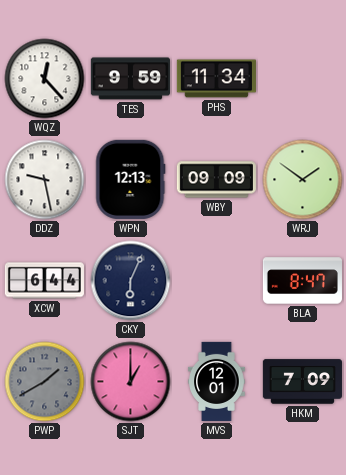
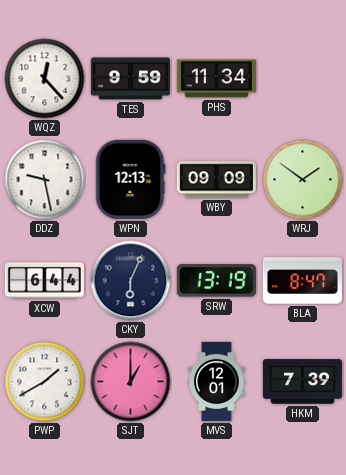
SRW: none -> 13:19
PWP dial: grey -> white
HKM: 7:09 -> 7:39
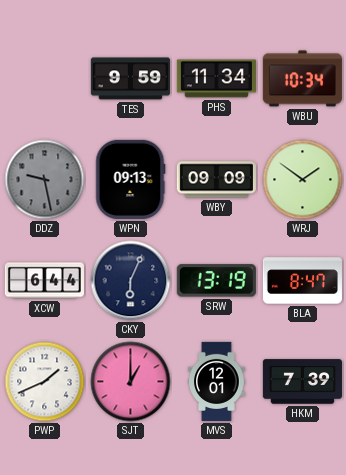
WQZ: 12:23 -> none
WBU: none -> 10:34
DDZ dial: white -> grey
WPN: 12:13 -> 09:13
PWP: 1:40 -> 1:41
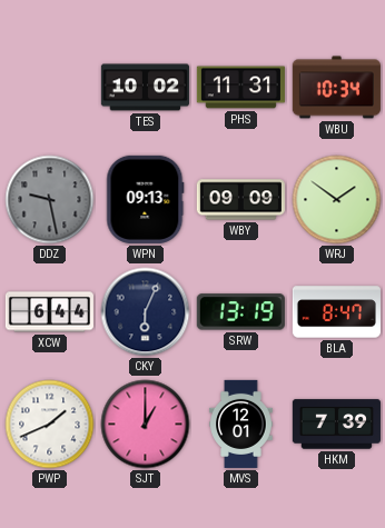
TES: 9:59 -> 10:02
PHS: 11:34 -> 11:31
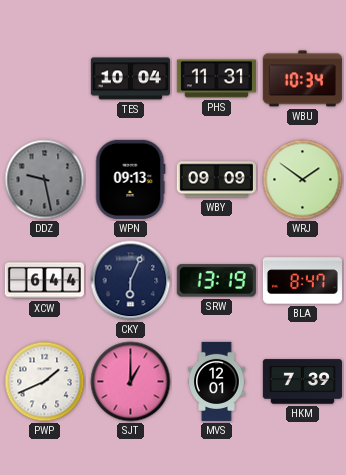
TES: 10:02 -> 10:04
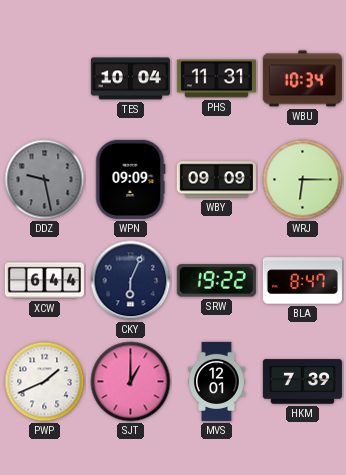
WPN: 09:13 -> 09:09
WRJ: 1:51 -> 6:15
SRW: 13:19 -> 19:22
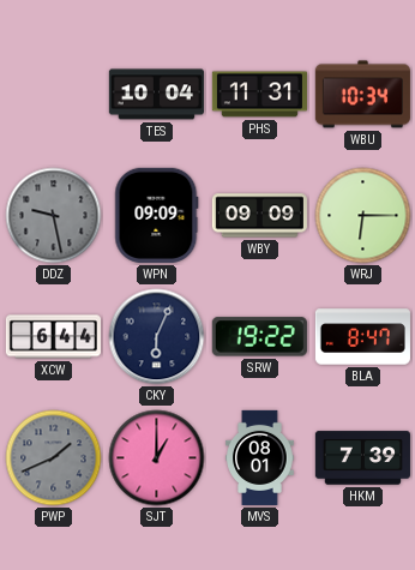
PWP dial: white -> grey
MVS: 12:01 -> 08:01
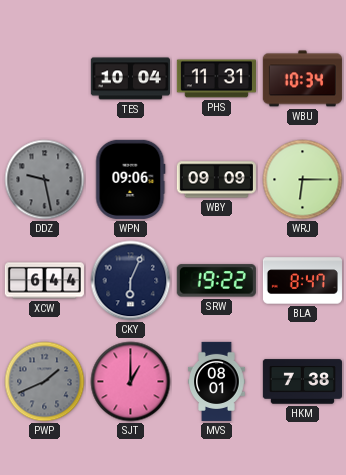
WPN: 09:09 -> 09:06
HKM: 7:39 -> 7:38
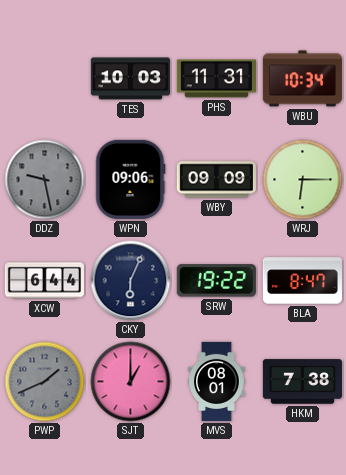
TES: 10:04 -> 10:03
